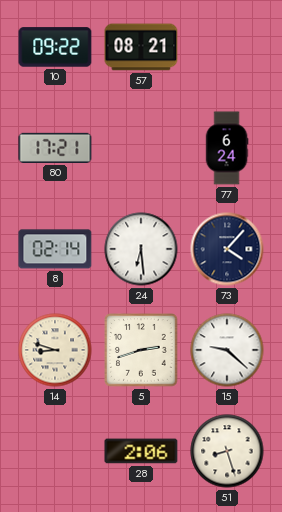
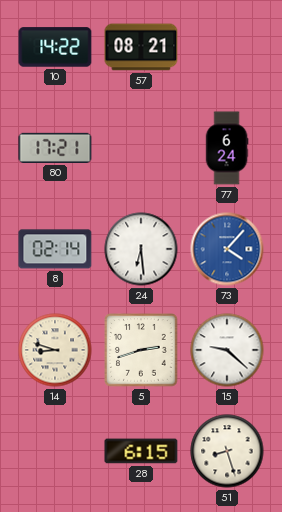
10: 09:22 -> 14:22
73 dial: navy -> blue
28: 2:06 -> 6:15
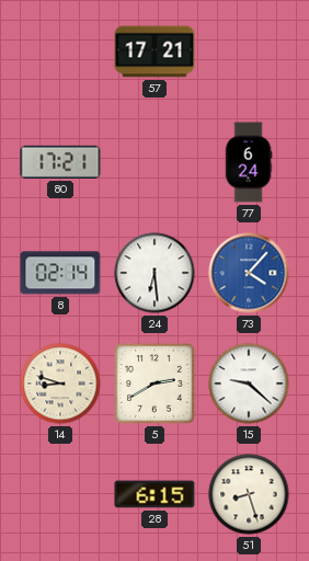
10: 14:22 -> none
57: 08:21 -> 17:21
5: 2:42 -> 2:40
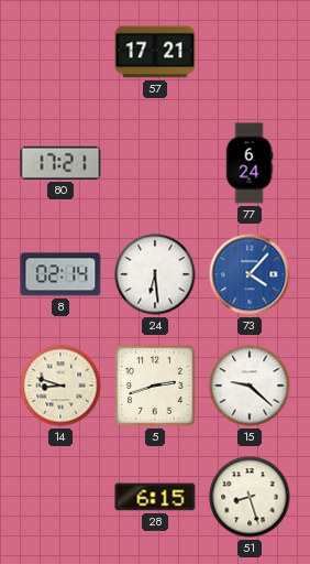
5: 2:40 -> 2:42
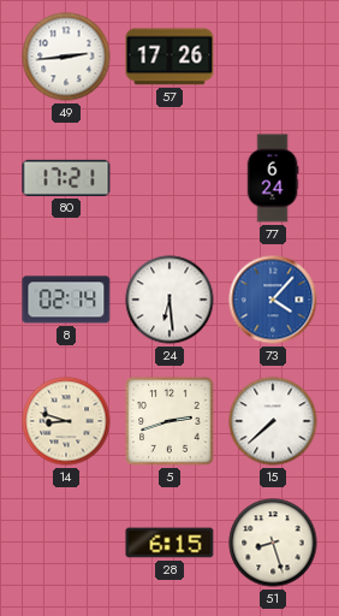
49: none -> 2:44
57: 17:21 -> 17:26
15: 9:22 -> 7:38
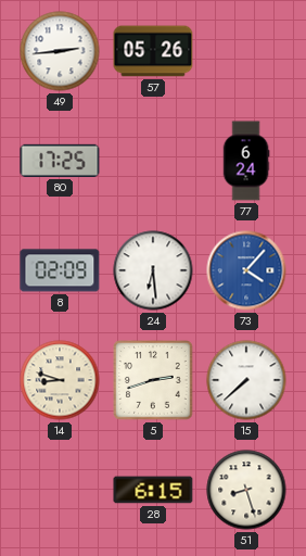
57: 17:26 -> 05:26
80: 17:21 -> 17:25
8: 02:14 -> 02:09
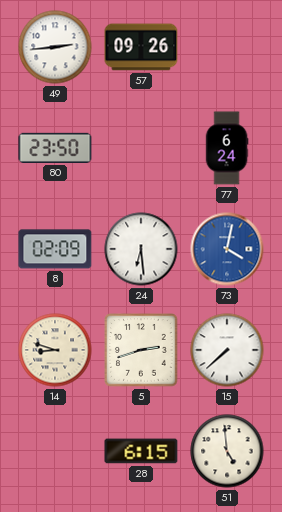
57: 05:26 -> 09:26
80: 17:25 -> 23:50
73: 4:07 -> 4:02
51: 8:27 -> 4:59
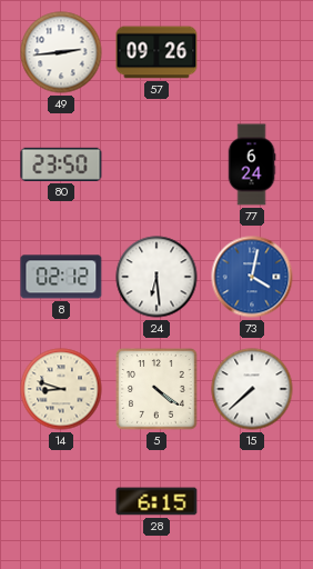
8: 02:09 -> 02:12
5: 2:42 -> 4:21
51: 4:59 -> none
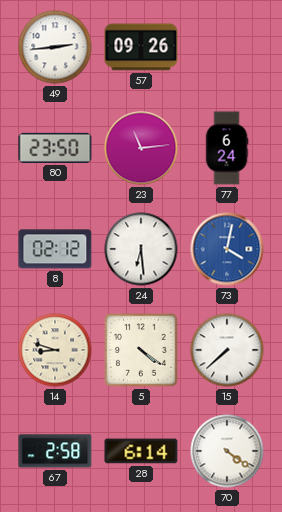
23: none -> 11:14
67: none -> 2:58
28: 6:15 -> 6:14
70: none -> 4:21
